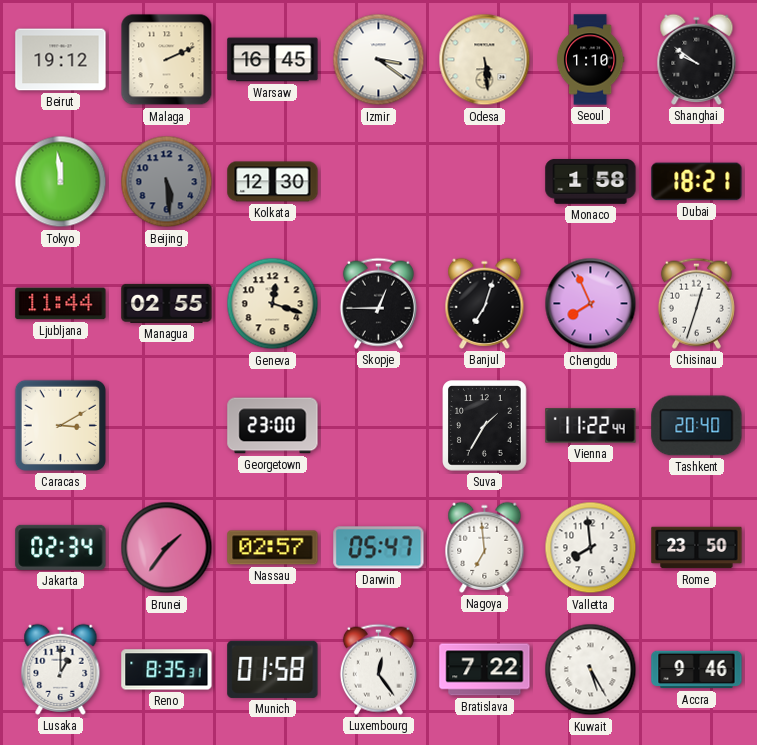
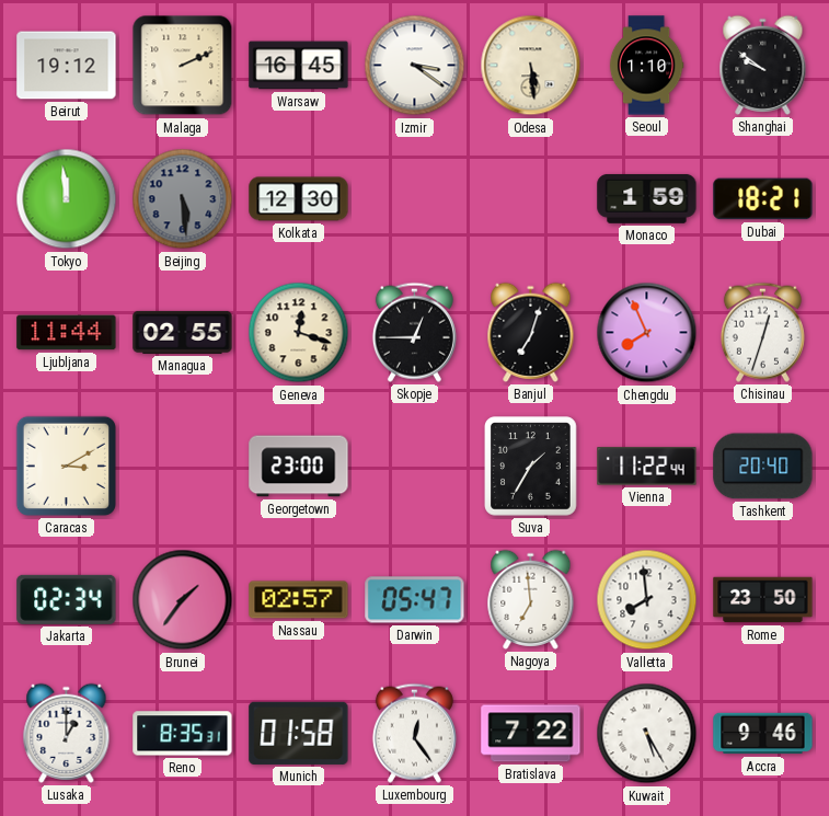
Monaco: 1:58 -> 1:59
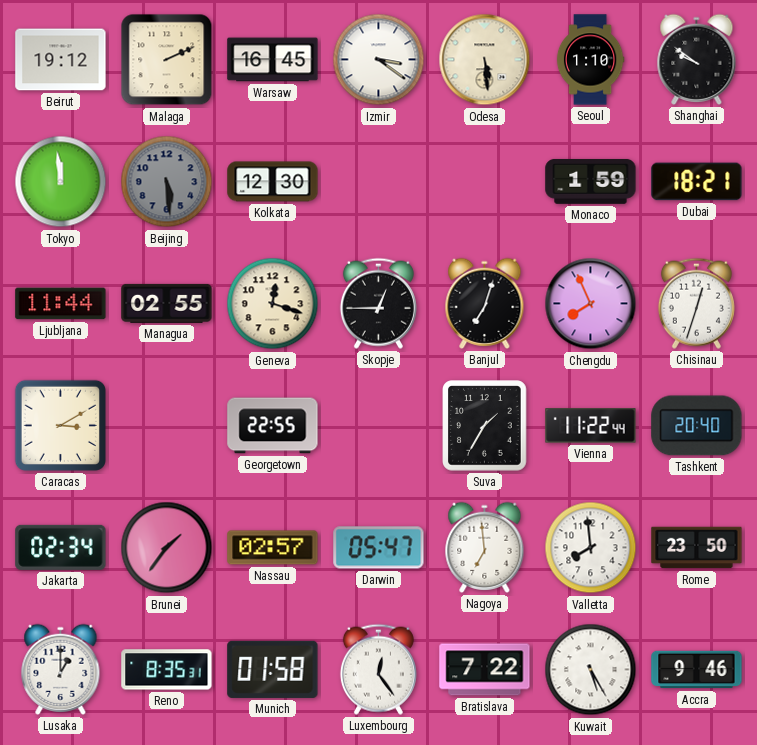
Georgetown: 23:00 -> 22:55
